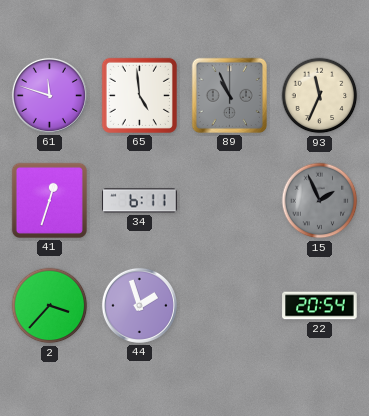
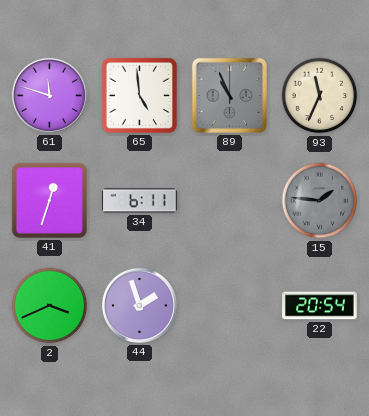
15: 1:56 -> 1:46
2: 3:37 -> 3:41
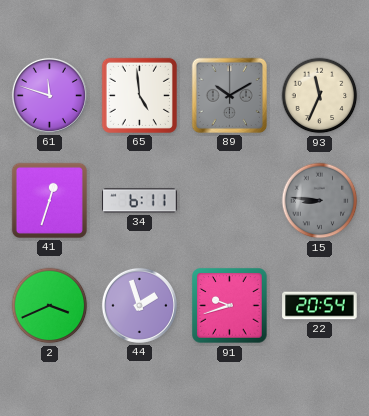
89: 10:56 -> 10:10
15: 1:46 -> 8:46
91: none -> 9:42
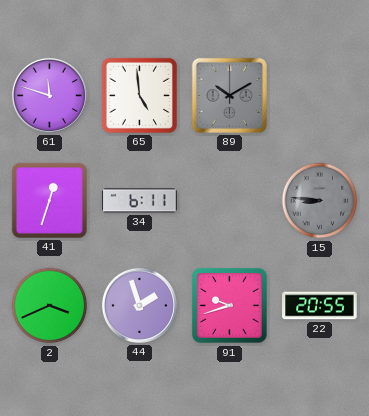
93: 11:34 -> none
22: 20:54 -> 20:55
